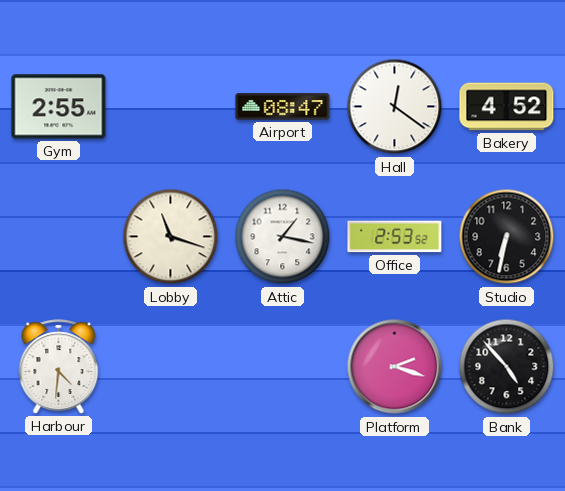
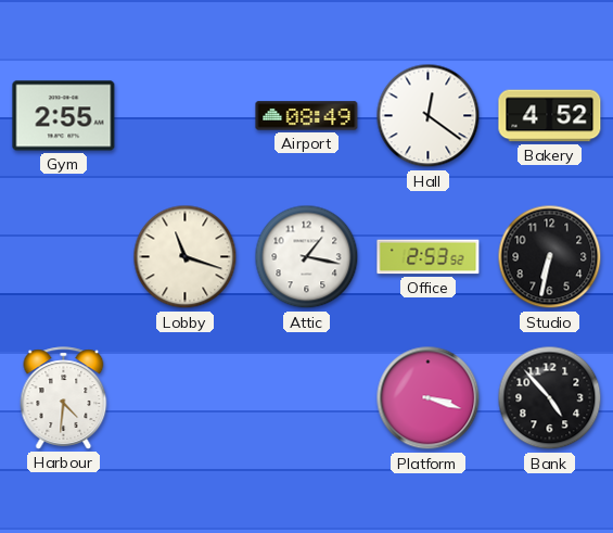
Airport: 08:47 -> 08:49
Platform: 2:18 -> 3:18
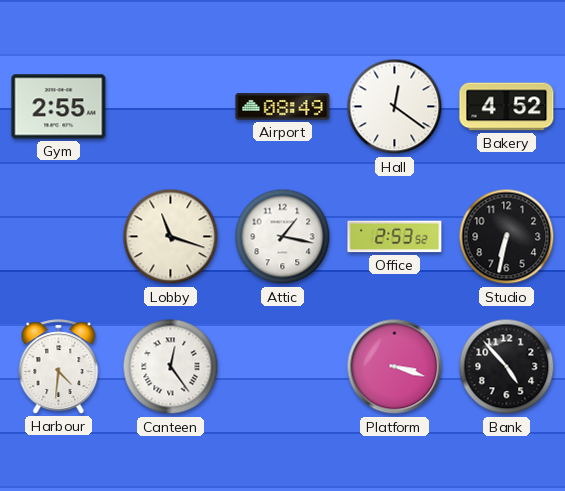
Canteen: none -> 12:24
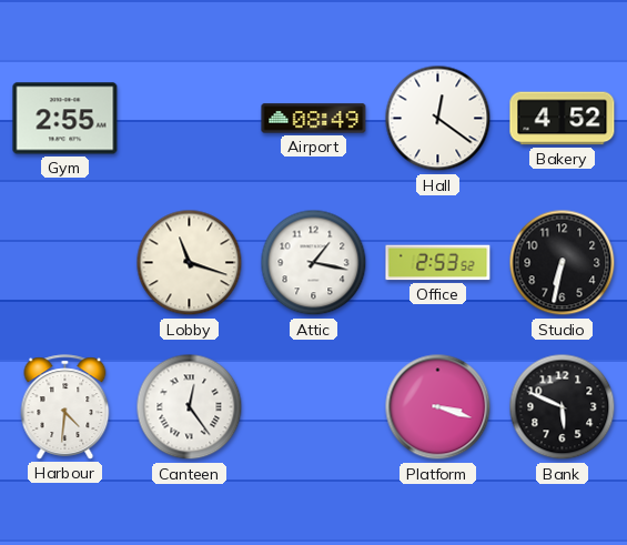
Bank: 4:53 -> 5:49
